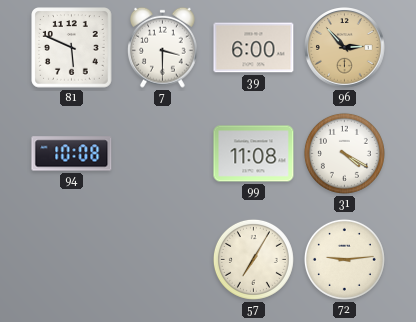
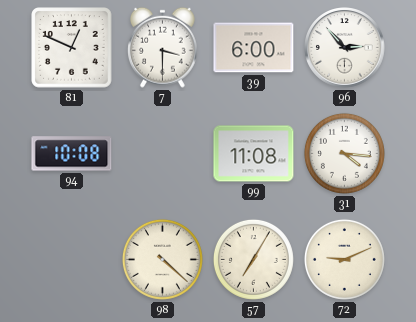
81: 5:49 -> 12:49
96 dial: champagne -> white
31: 4:20 -> 4:16
98: none -> 4:22
72: 9:14 -> 9:11
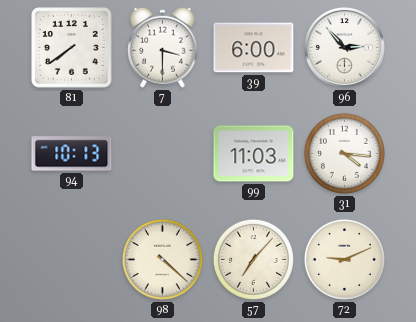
81: 12:49 -> 7:39
94: 10:08 -> 10:13
99: 11:08 -> 11:03
57: 7:05 -> 7:07
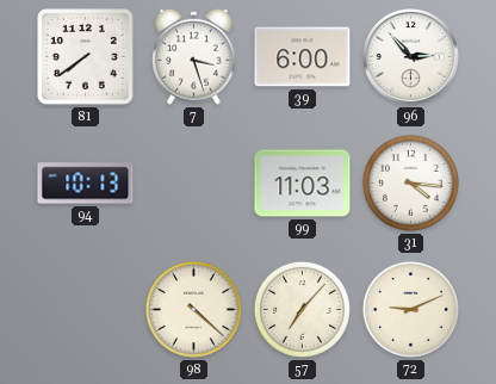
7: 3:30 -> 3:27
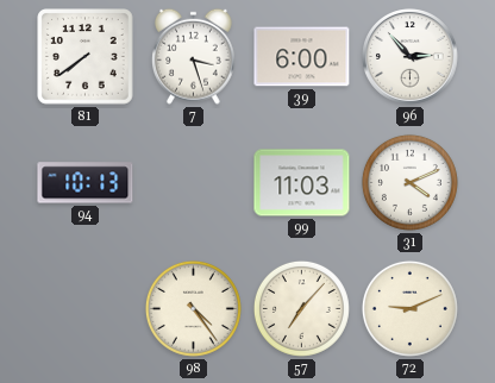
31: 4:16 -> 4:11
98: 4:22 -> 4:24
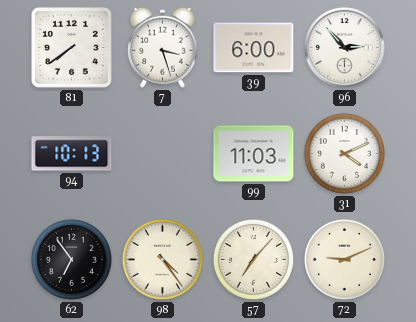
62: none -> 6:54
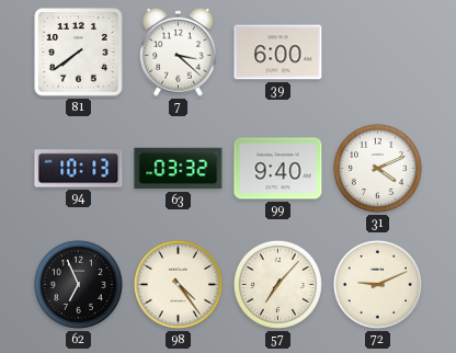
7: 3:27 -> 3:22
96: 2:53 -> none
63: none -> 03:32
99: 11:03 -> 9:40
62: 6:54 -> 6:56
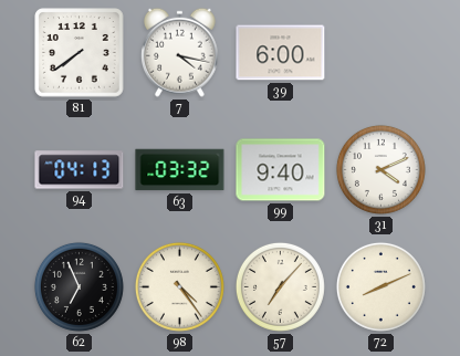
7: 3:22 -> 4:17
94: 10:13 -> 04:13
72: 9:11 -> 8:11
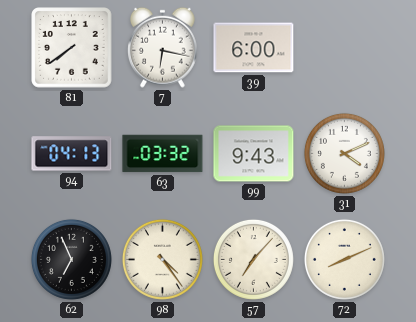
7: 4:17 -> 6:17
99: 9:40 -> 9:43
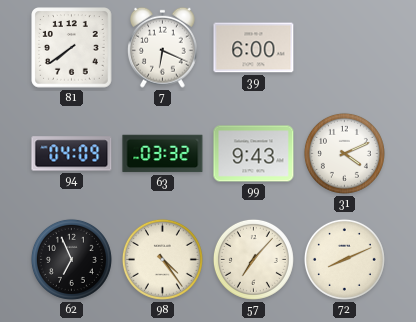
7: 6:17 -> 6:19
94: 04:13 -> 04:09
